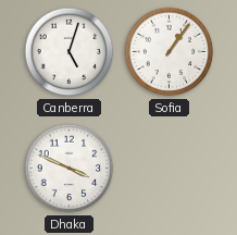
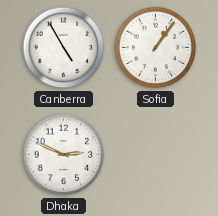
Canberra: 5:03 -> 4:55
Dhaka: 3:49 -> 2:49
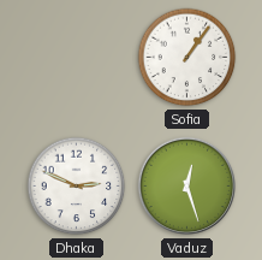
Canberra: 4:55 -> none
Vaduz: none -> 12:27
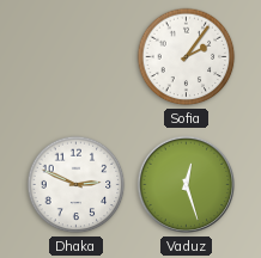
Sofia: 1:06 -> 2:06
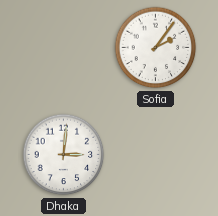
Dhaka: 2:49 -> 3:01
Vaduz: 12:27 -> none
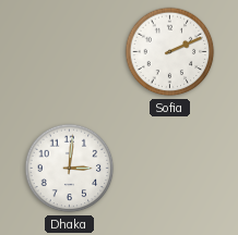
Sofia: 2:06 -> 2:11
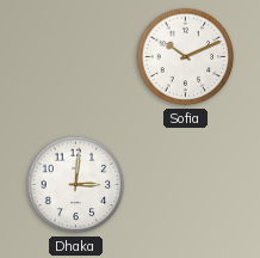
Sofia: 2:11 -> 10:11
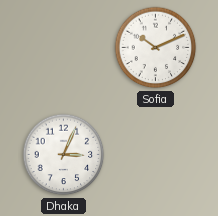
Dhaka: 3:01 -> 3:04
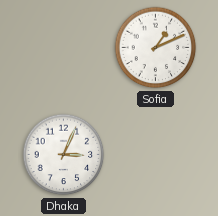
Sofia: 10:11 -> 1:11
